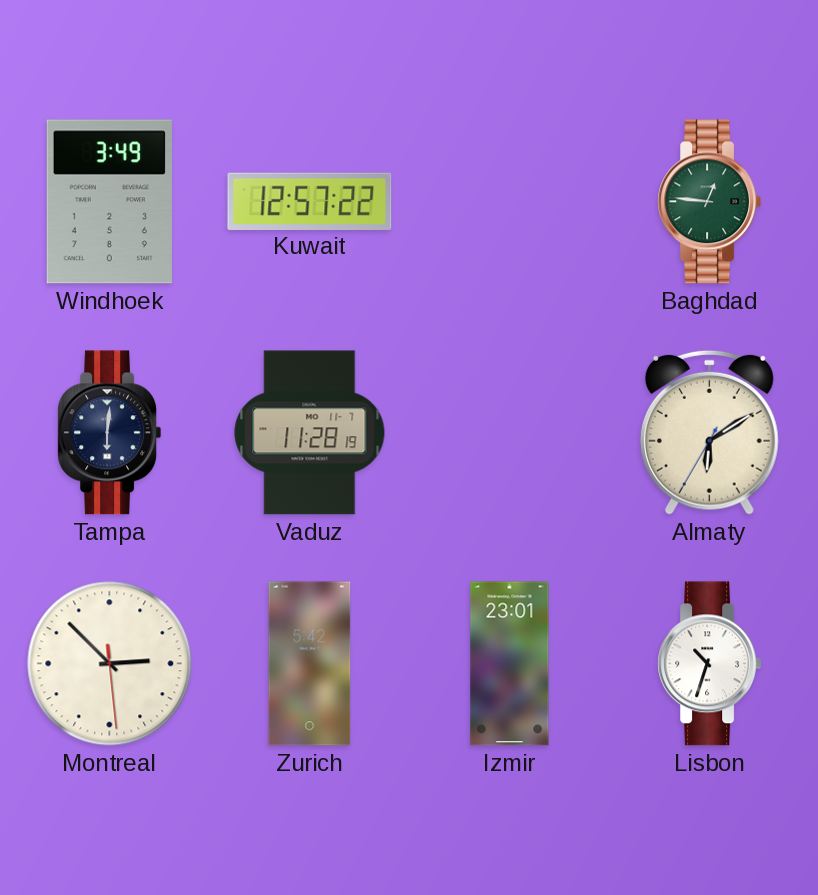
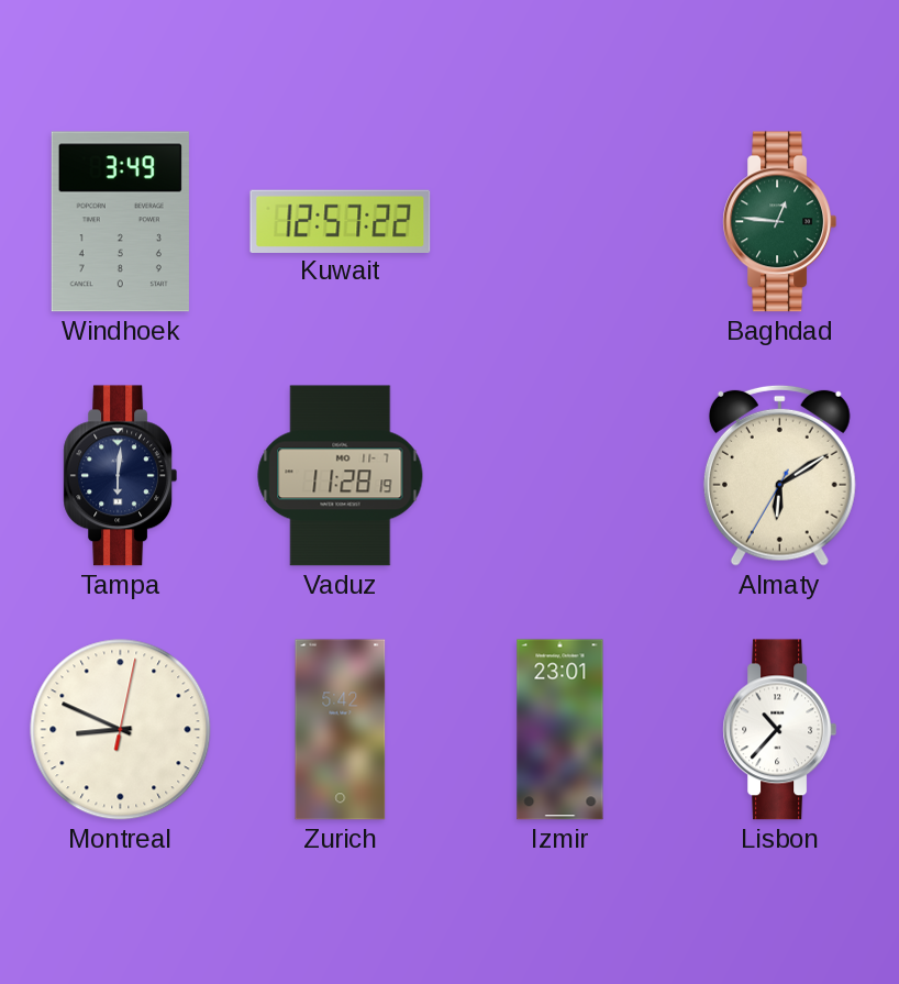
Montreal: 2:52 -> 8:49
Lisbon: 10:33 -> 10:37
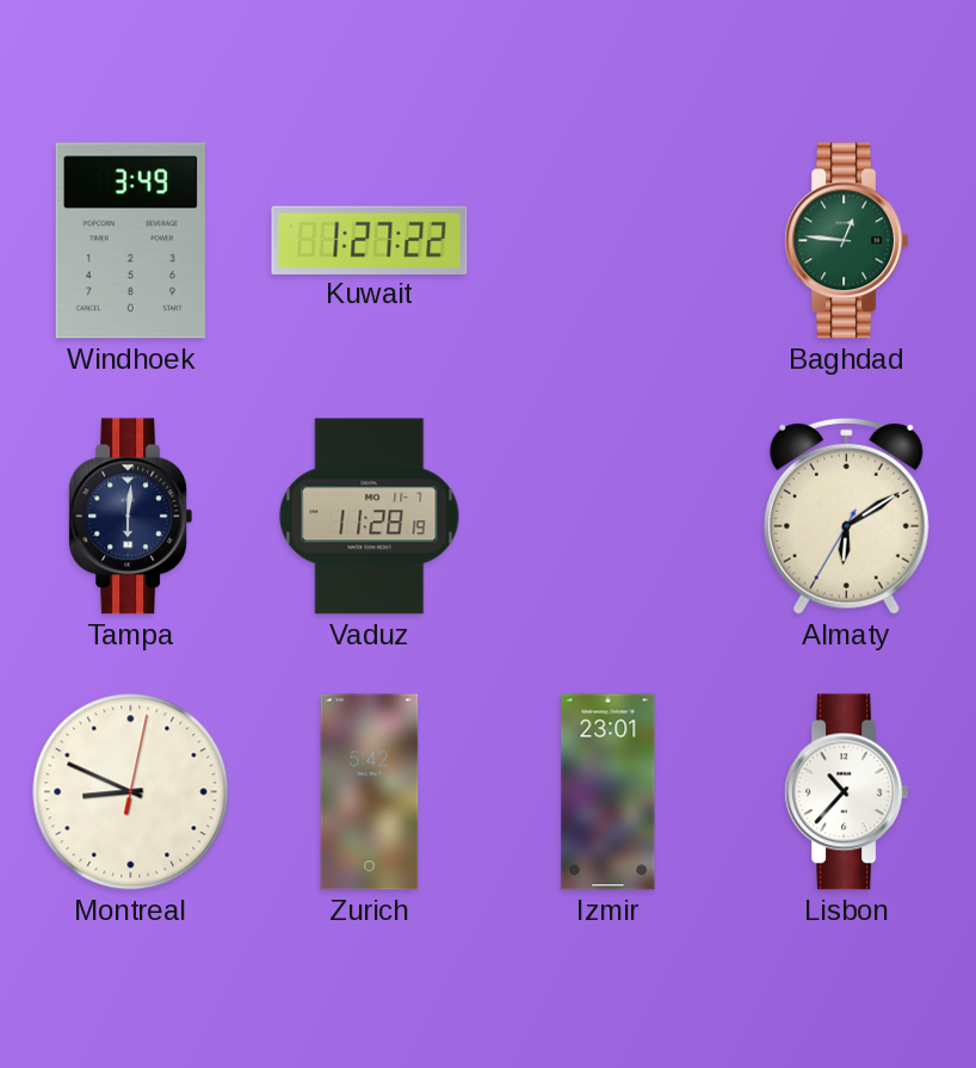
Kuwait: 12:57 -> 1:27
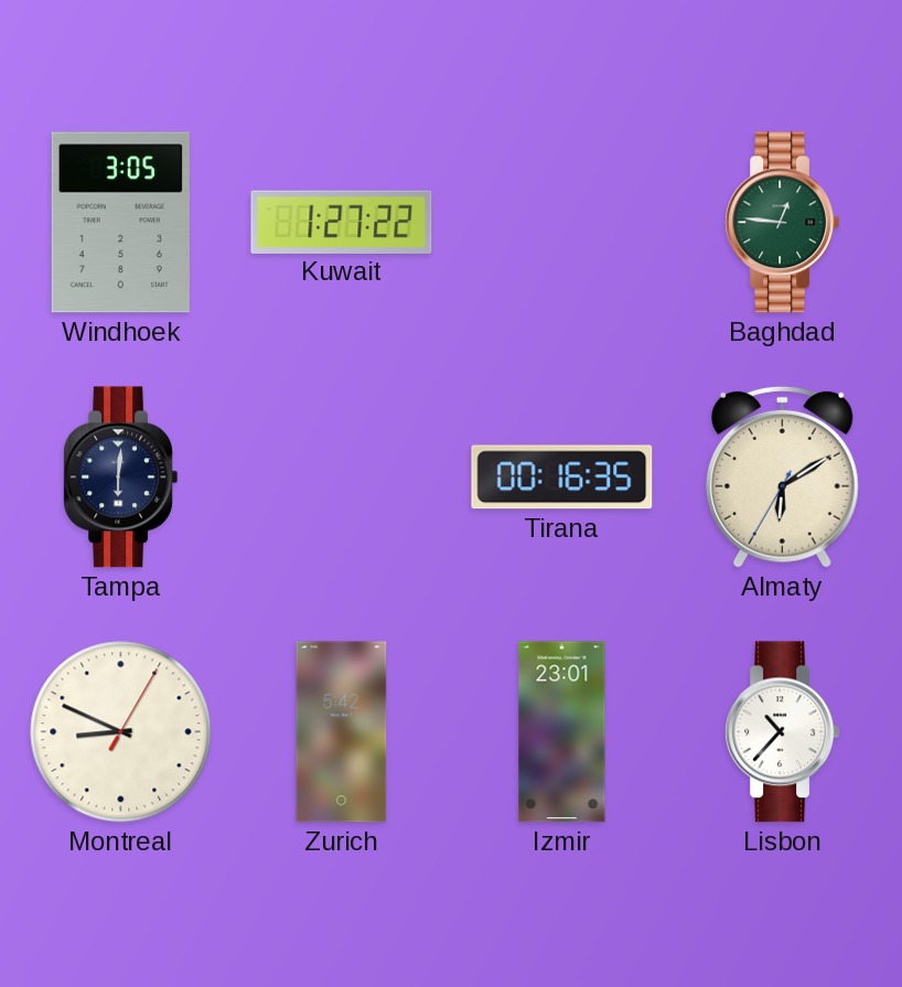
Windhoek: 3:49 -> 3:05
Vaduz: 11:28 -> none
Tirana: none -> 00:16
Montreal: 8:49:02 -> 8:49:05
